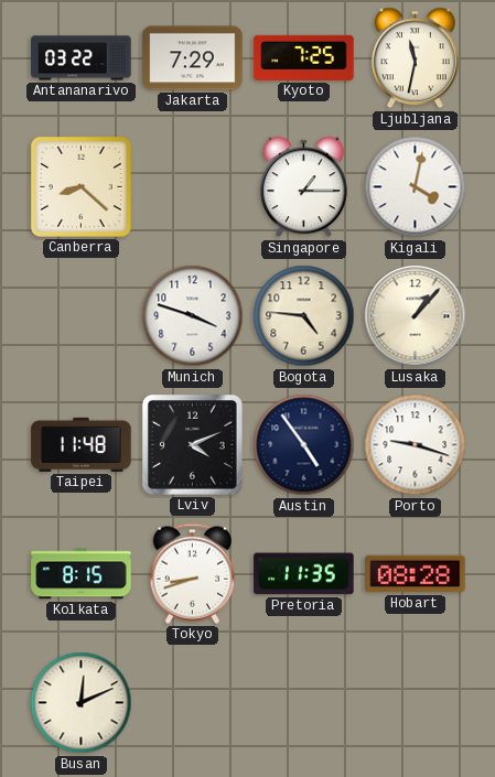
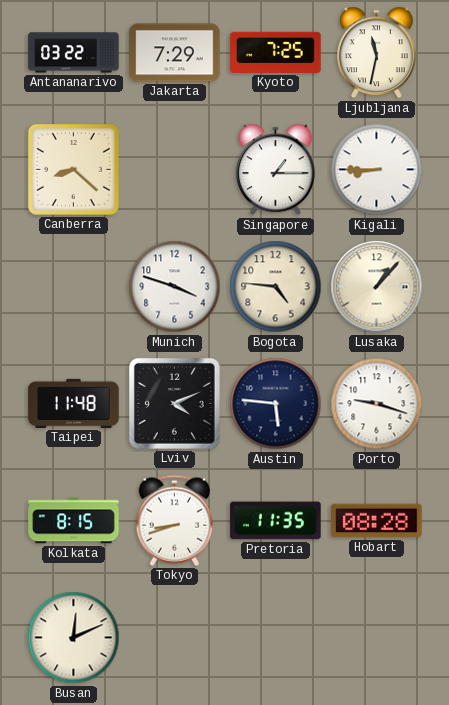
Kigali: 4:02 -> 8:45
Austin: 4:54 -> 5:46
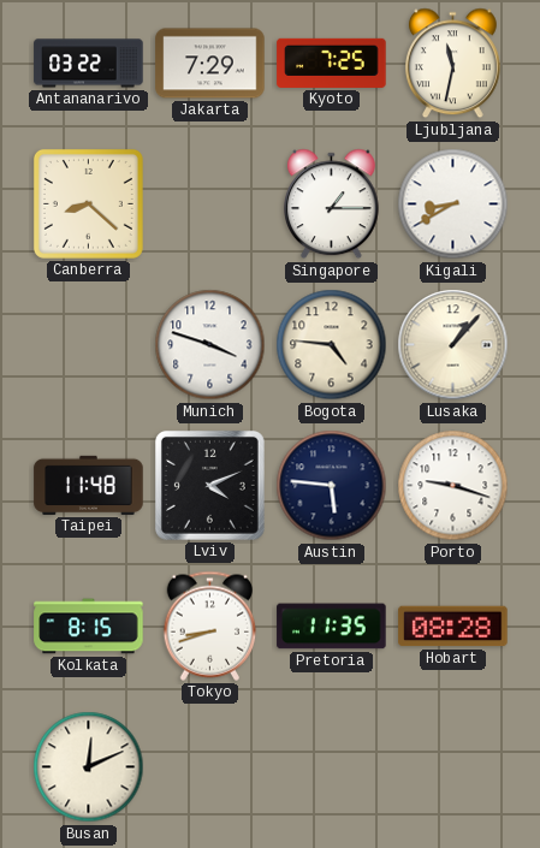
Kigali: 8:45 -> 8:40
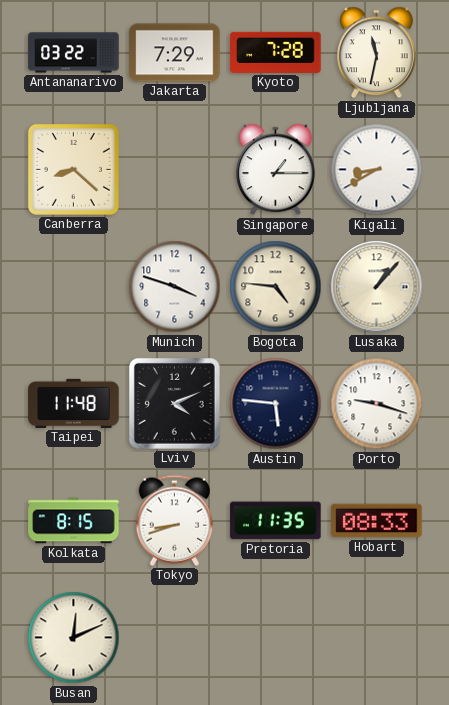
Kyoto: 7:25 -> 7:28
Hobart: 08:28 -> 08:33
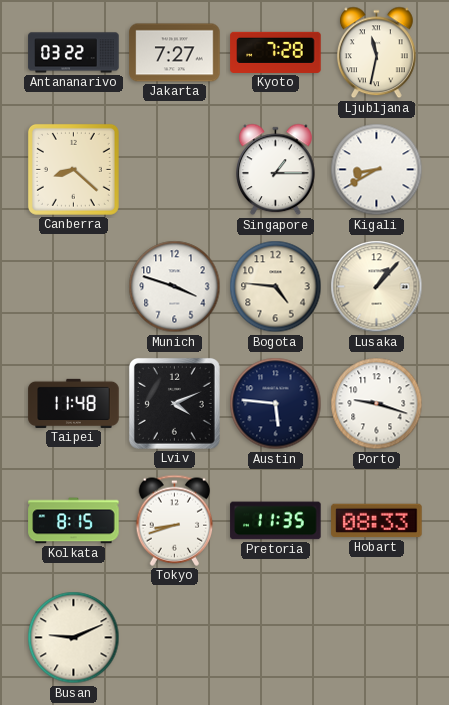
Jakarta: 7:29 -> 7:27
Busan: 12:11 -> 9:11
